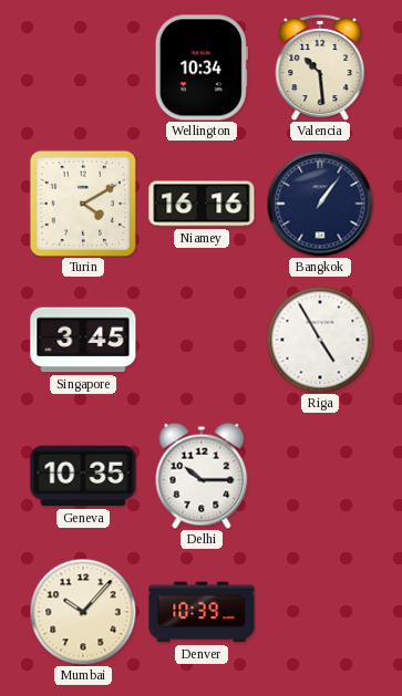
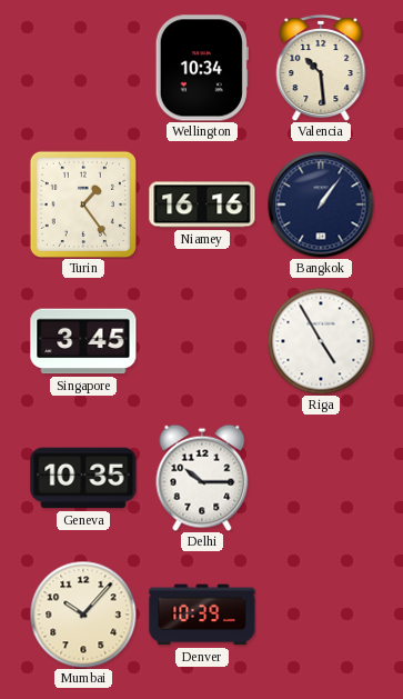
Turin: 4:10 -> 1:24
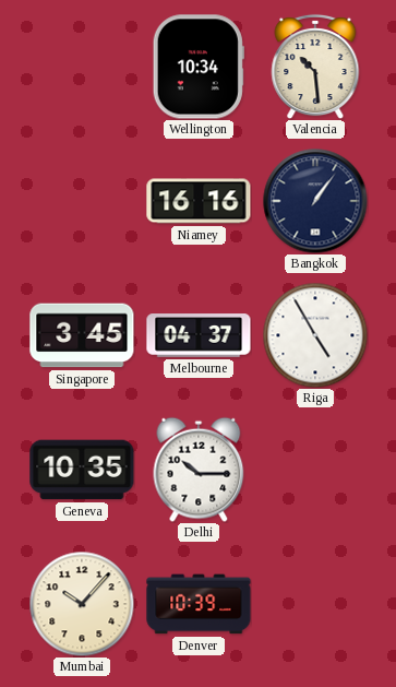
Turin: 1:24 -> none
Melbourne: none -> 04:37
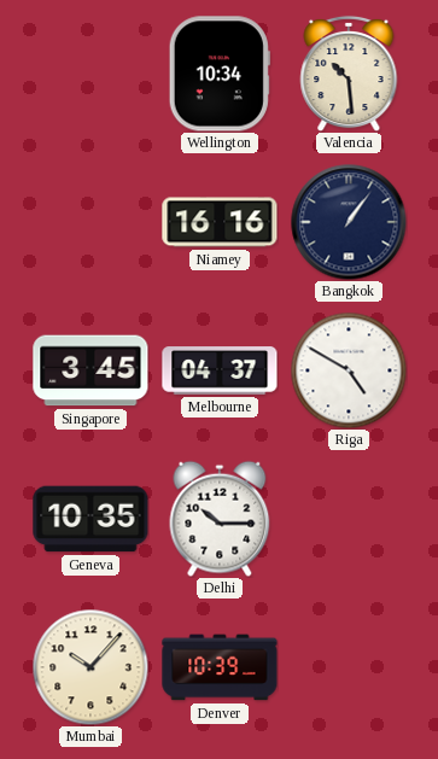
Riga: 4:55 -> 4:50
